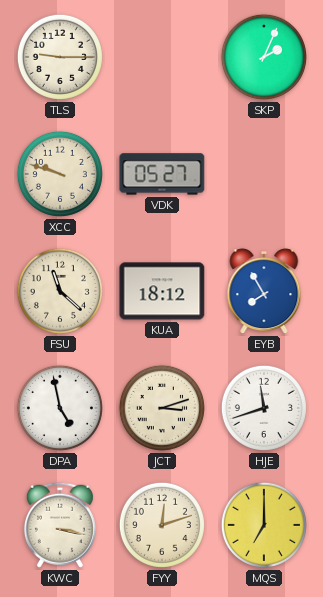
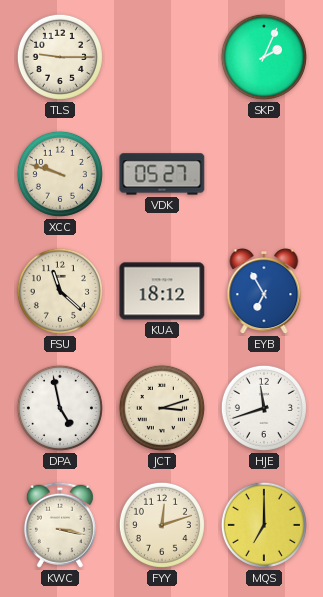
EYB: 7:55 -> 6:55
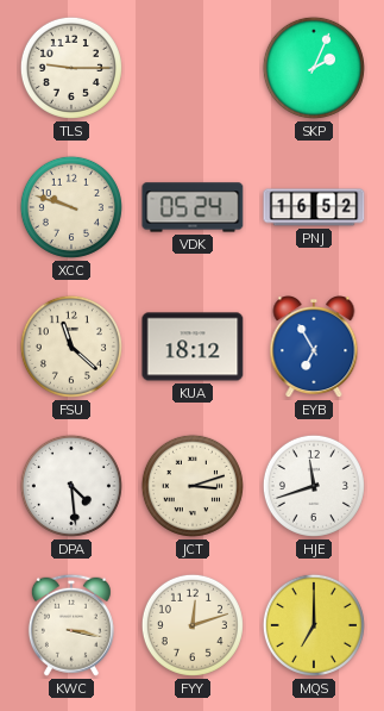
VDK: 05:27 -> 05:24
PNJ: none -> 16:52
DPA: 4:58 -> 4:29
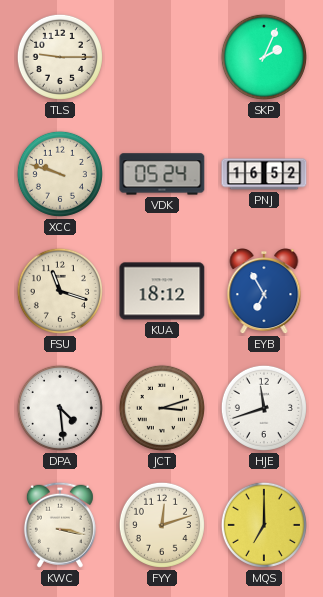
FSU: 11:22 -> 11:18
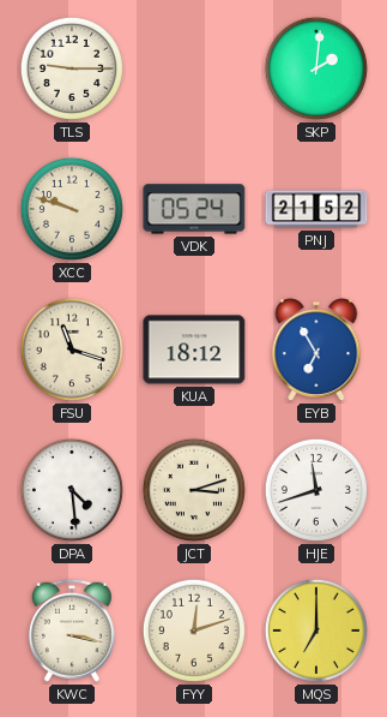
SKP: 2:04 -> 2:01
PNJ: 16:52 -> 21:52
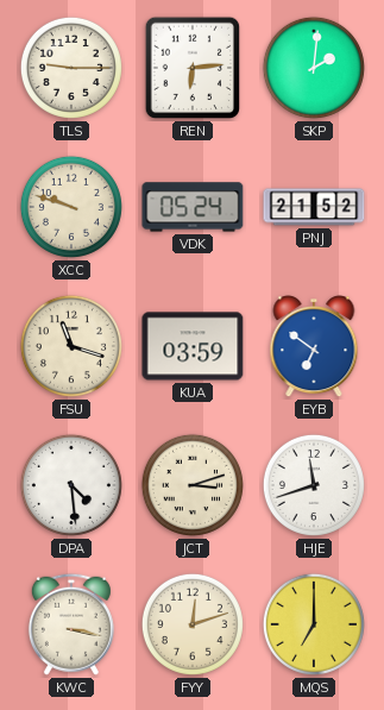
REN: none -> 6:14
KUA: 18:12 -> 03:59
EYB: 6:55 -> 6:51
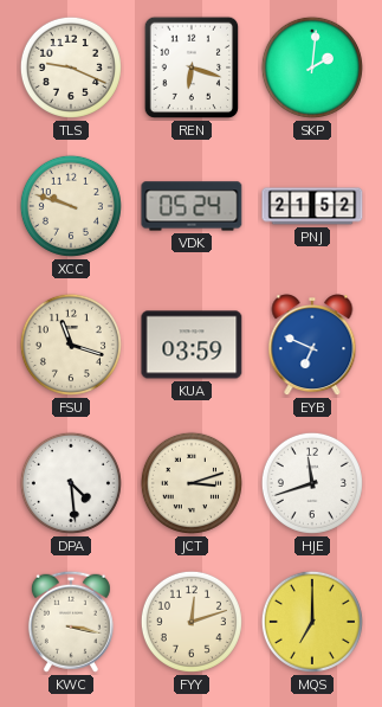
TLS: 9:15 -> 9:19
REN: 6:14 -> 6:18
EYB: 6:51 -> 6:49
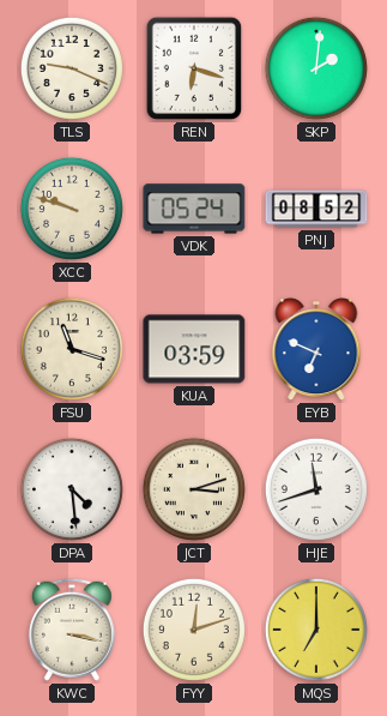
PNJ: 21:52 -> 08:52
